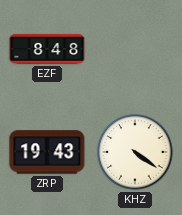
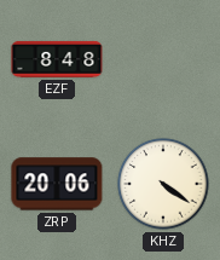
ZRP: 19:43 -> 20:06
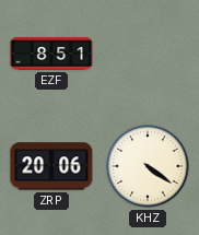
EZF: 8:48 -> 8:51
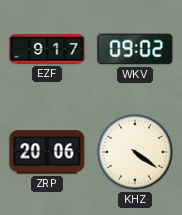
EZF: 8:51 -> 9:17
WKV: none -> 09:02
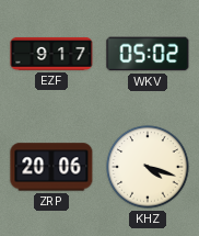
WKV: 09:02 -> 05:02
KHZ: 4:21 -> 4:18
